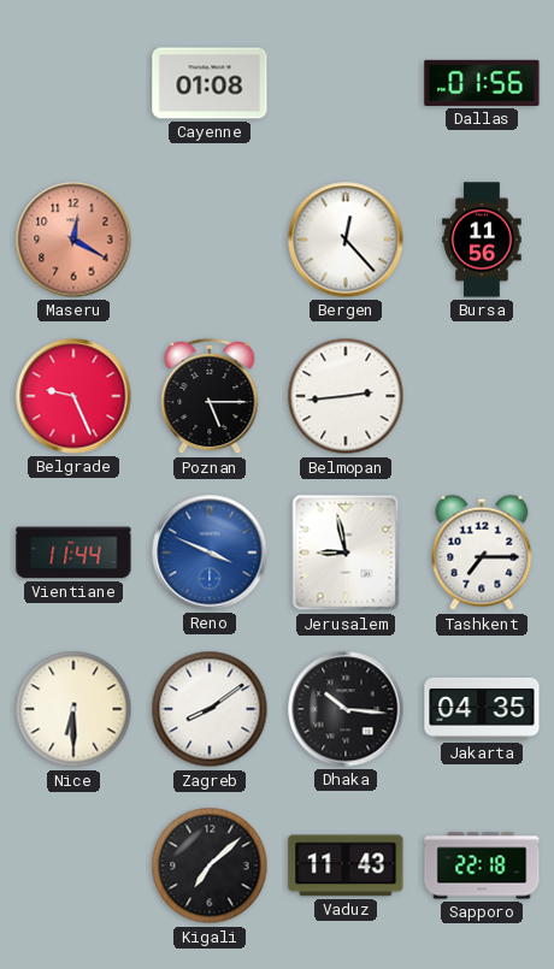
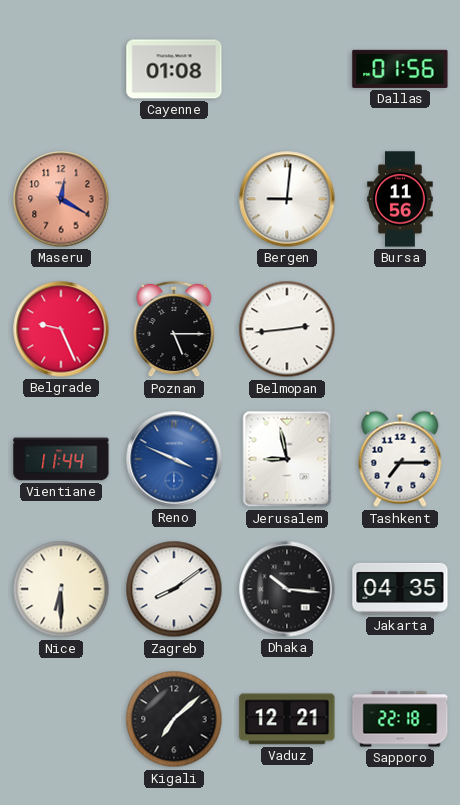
Bergen: 12:23 -> 9:01
Vaduz: 11:43 -> 12:21
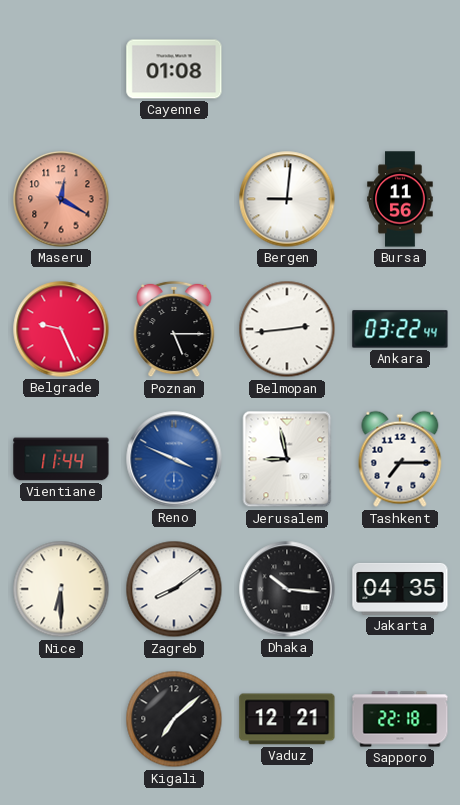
Dallas: 01:56 -> none
Ankara: none -> 03:22
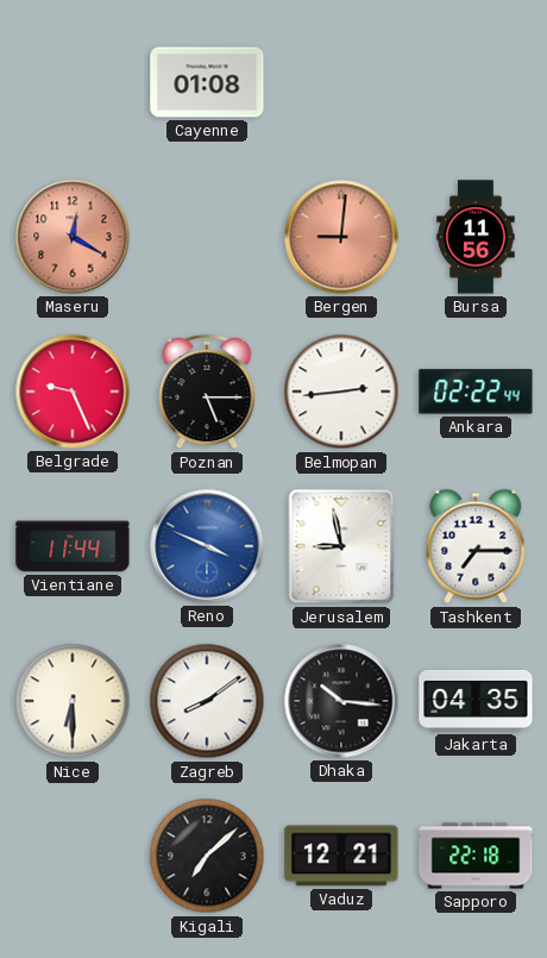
Bergen dial: white -> salmon
Ankara: 03:22 -> 02:22
